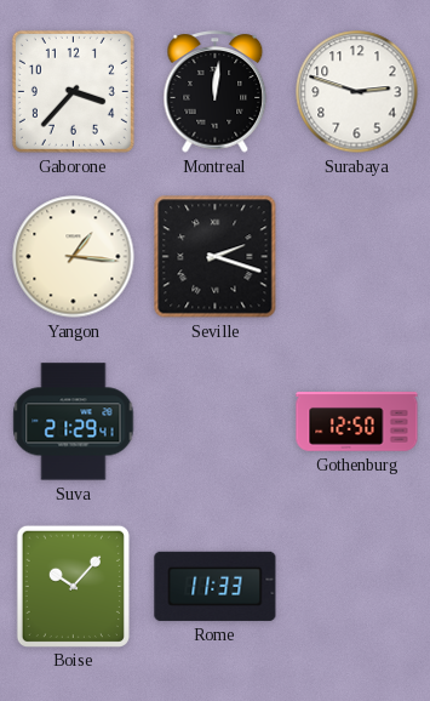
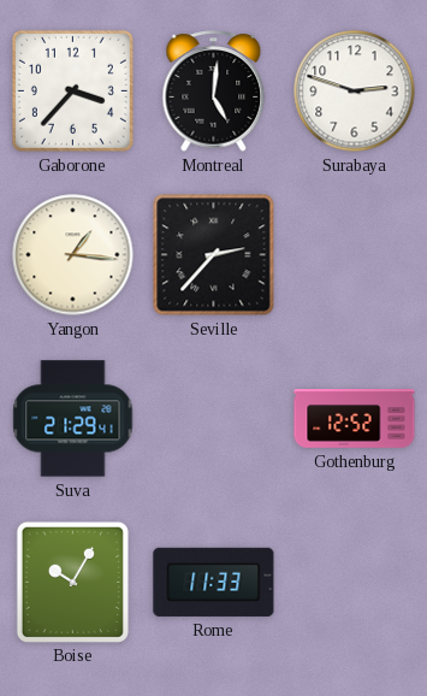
Montreal: 12:01 -> 5:01
Seville: 2:18 -> 2:37
Gothenburg: 12:50 -> 12:52
Boise: 10:07 -> 10:05
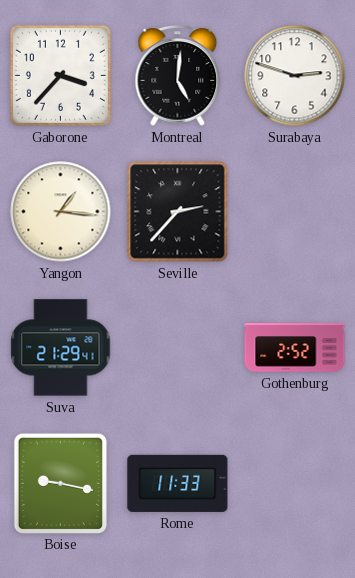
Gothenburg: 12:52 -> 2:52
Boise: 10:05 -> 9:17
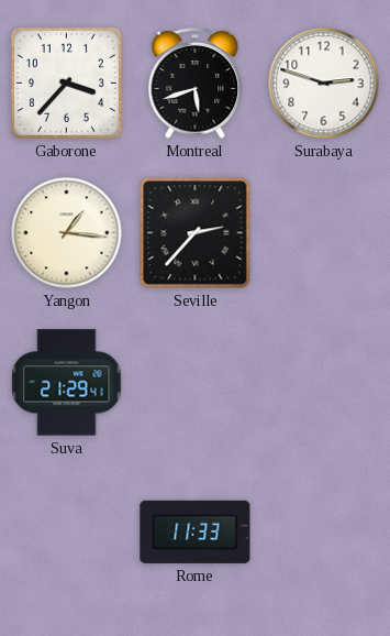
Montreal: 5:01 -> 5:42
Gothenburg: 2:52 -> none
Boise: 9:17 -> none
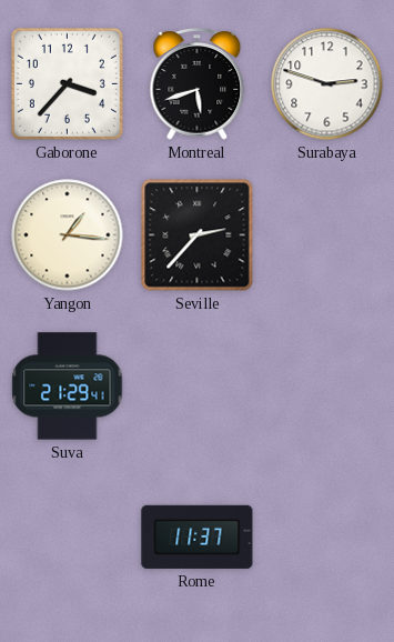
Rome: 11:33 -> 11:37
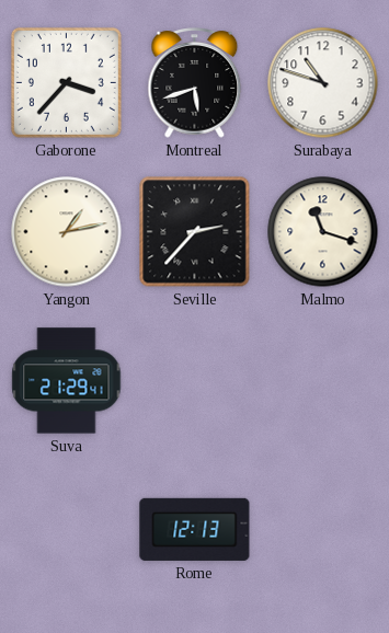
Surabaya: 2:48 -> 10:48
Yangon: 1:16 -> 1:13
Malmo: none -> 11:18
Rome: 11:37 -> 12:13
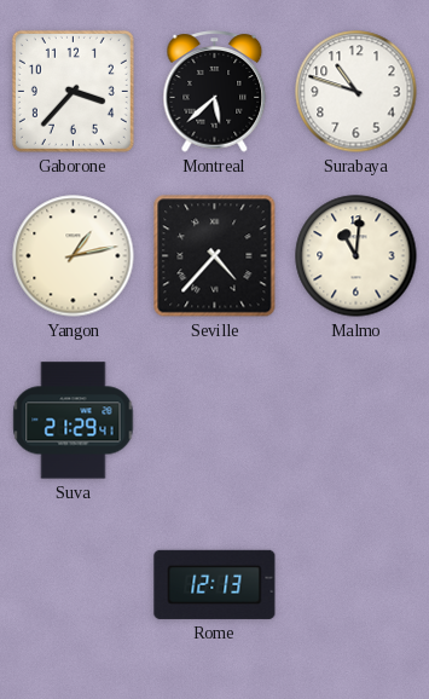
Montreal: 5:42 -> 5:38
Seville: 2:37 -> 4:37
Malmo: 11:18 -> 11:01
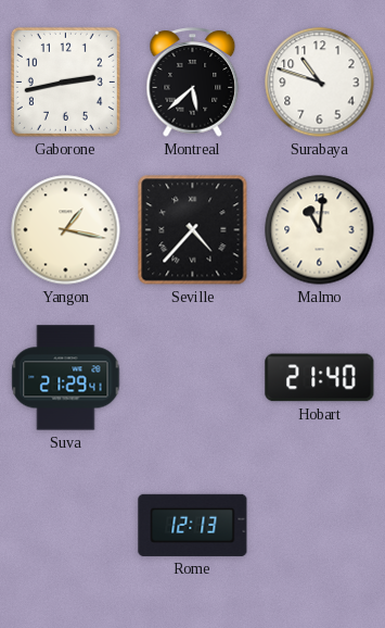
Gaborone: 3:37 -> 2:43
Yangon: 1:13 -> 1:17
Hobart: none -> 21:40
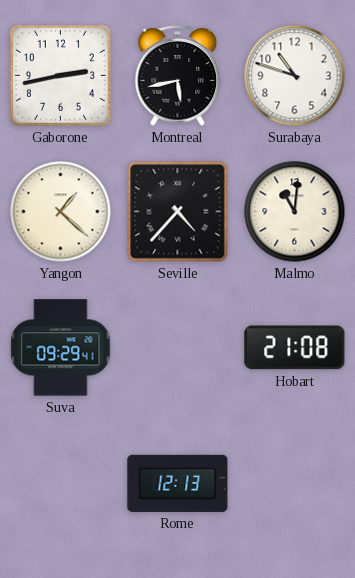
Montreal: 5:38 -> 5:43
Yangon: 1:17 -> 1:22
Suva: 21:29 -> 09:29
Hobart: 21:40 -> 21:08
